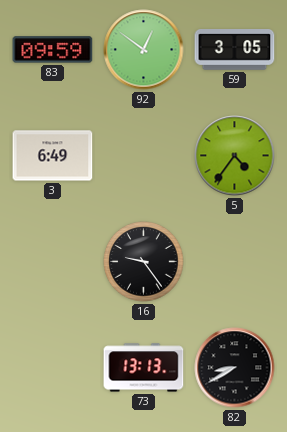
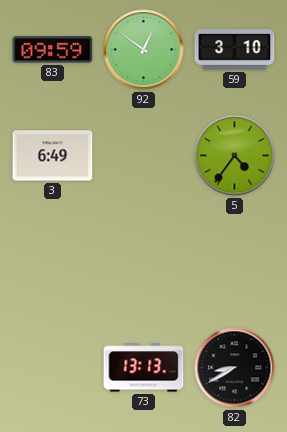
59: 3:05 -> 3:10
16: 9:24 -> none
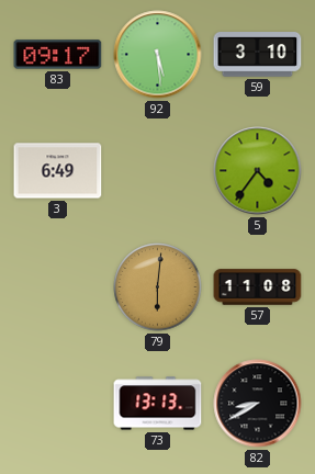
83: 09:59 -> 09:17
92: 12:51 -> 5:29
79: none -> 6:01
57: none -> 11:08
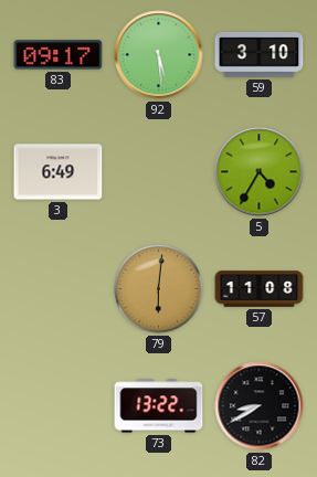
5: 4:36 -> 4:35
73: 13:13 -> 13:22
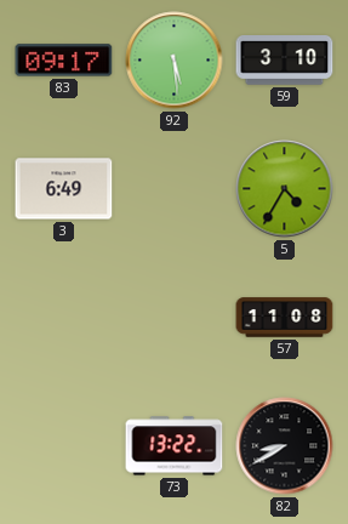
79: 6:01 -> none
